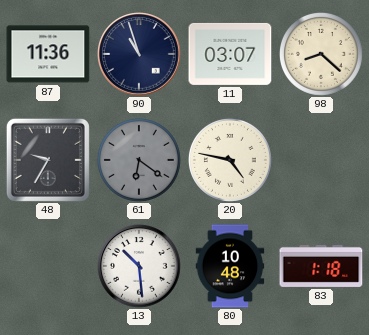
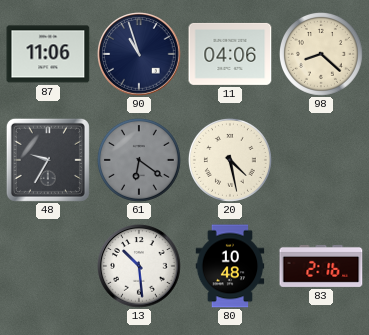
87: 11:36 -> 11:06
11: 03:07 -> 04:06
20: 4:47 -> 4:28
83: 1:18 -> 2:16
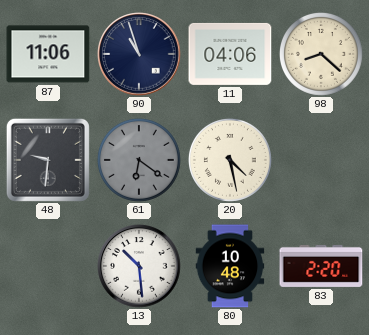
48: 9:35 -> 9:31
83: 2:16 -> 2:20
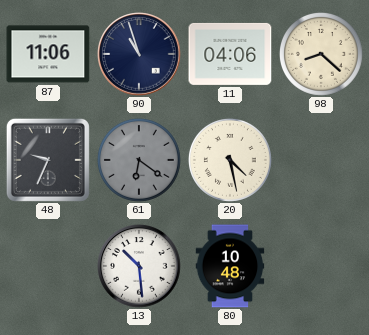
48: 9:31 -> 9:34
83: 2:20 -> none
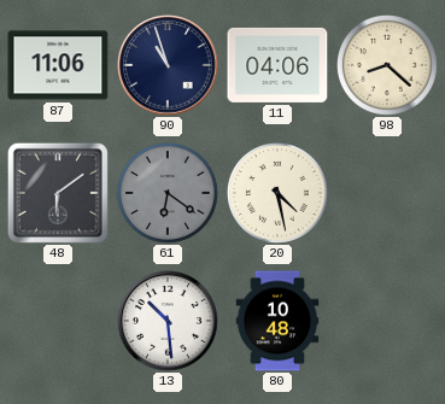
48: 9:34 -> 6:09
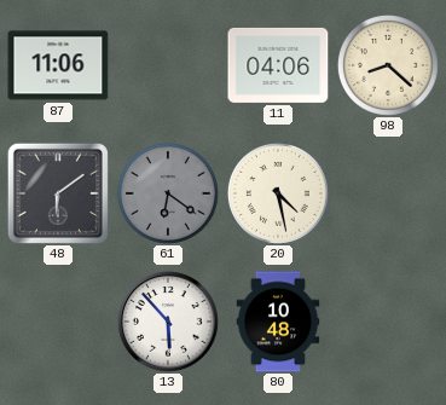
90: 10:57 -> none
13: 10:29 -> 5:53
